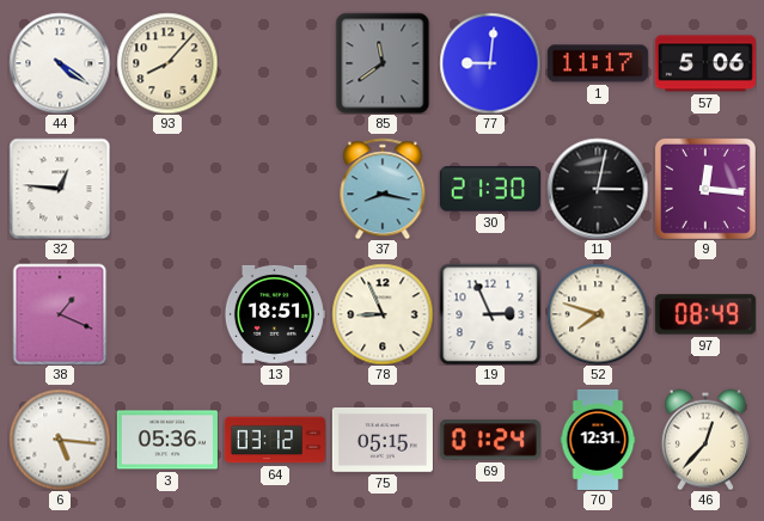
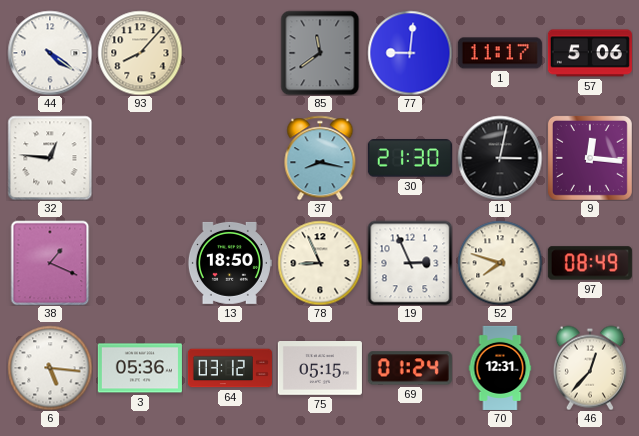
13: 18:51 -> 18:50
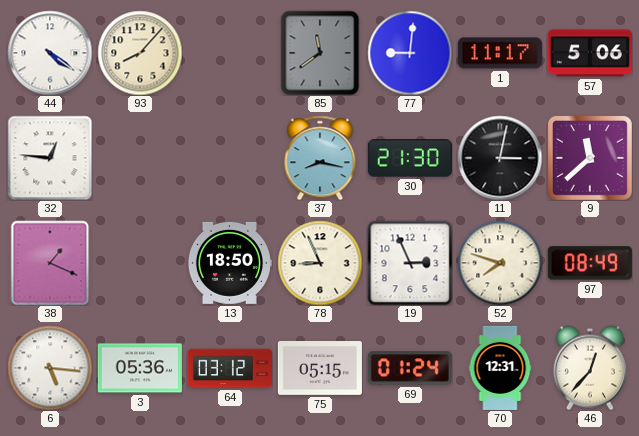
9: 12:16 -> 11:38
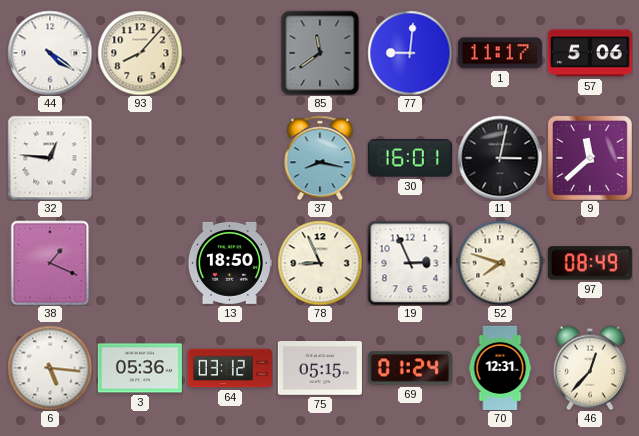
30: 21:30 -> 16:01
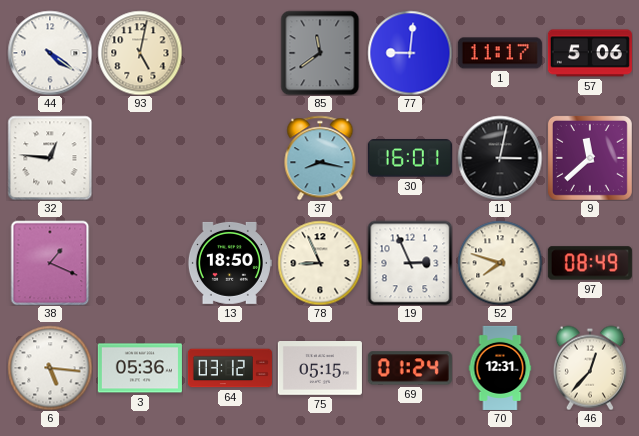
93: 8:07 -> 5:02
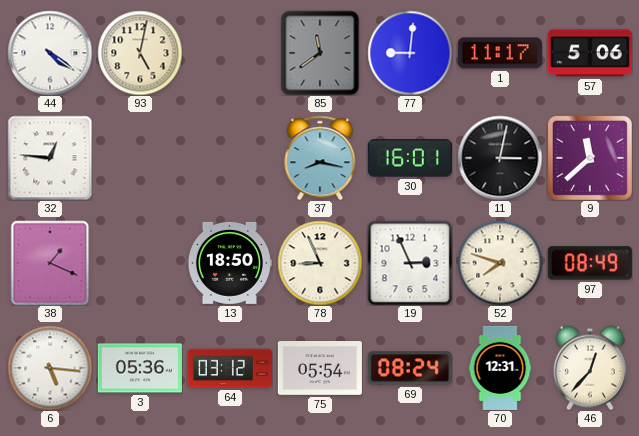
75: 05:15 -> 05:54
69: 01:24 -> 08:24
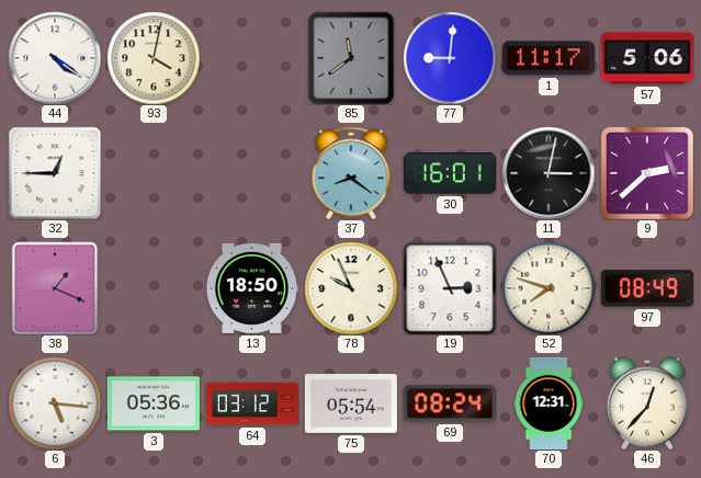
93: 5:02 -> 4:02
32: 12:46 -> 12:45
37: 8:17 -> 8:21
9: 11:38 -> 2:38
78: 8:56 -> 9:56
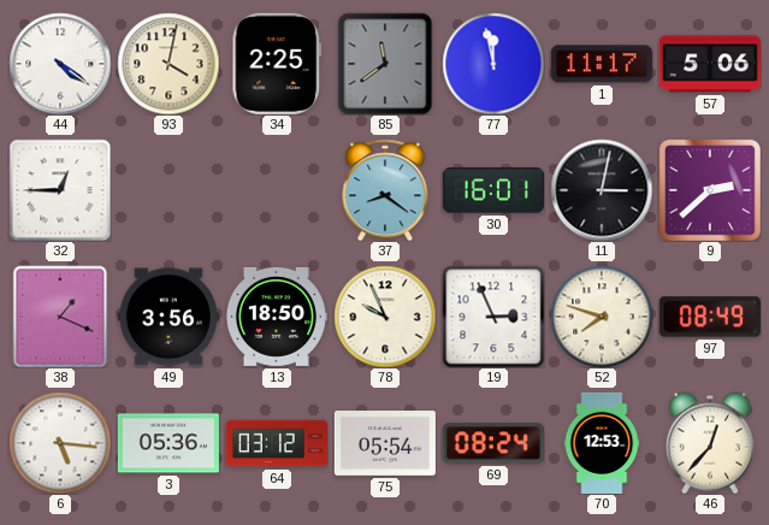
34: none -> 2:25
77: 9:01 -> 11:58
49: none -> 3:56
70: 12:31 -> 12:53
